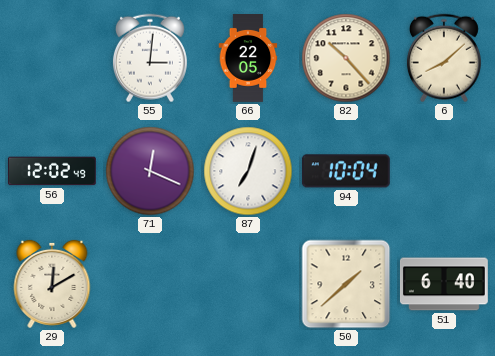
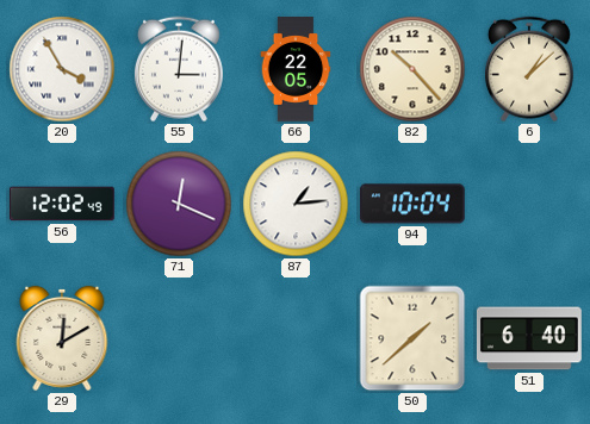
20: none -> 3:55
6: 8:08 -> 1:08
87: 7:03 -> 1:14
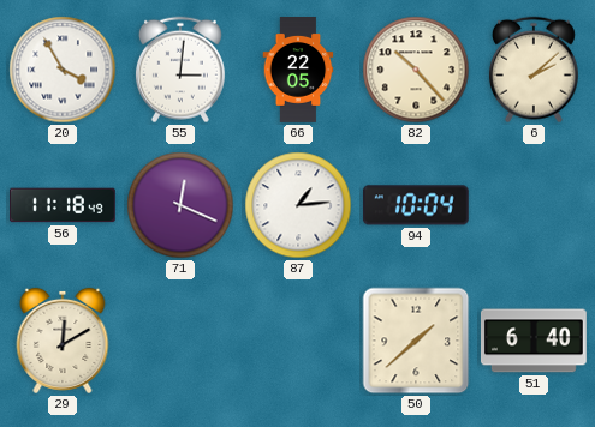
6: 1:08 -> 2:08
56: 12:02 -> 11:18
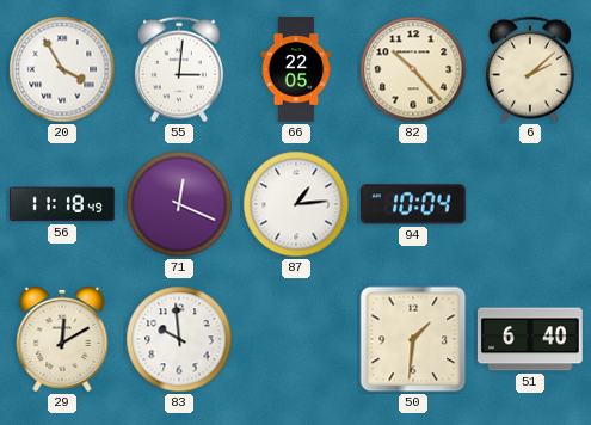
83: none -> 9:59
50: 1:38 -> 1:31
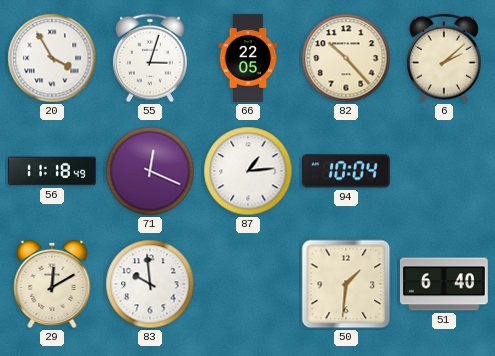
55: 3:01 -> 3:03
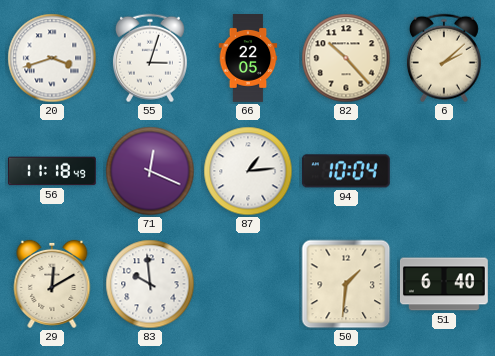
20: 3:55 -> 3:42
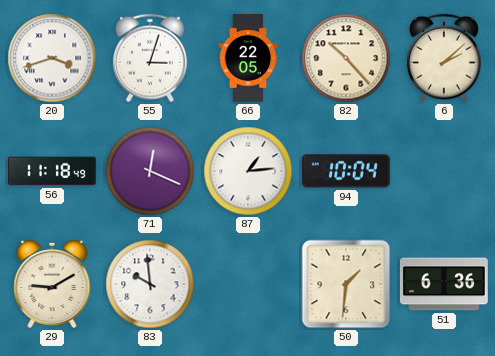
29: 12:10 -> 9:10
51: 6:40 -> 6:36
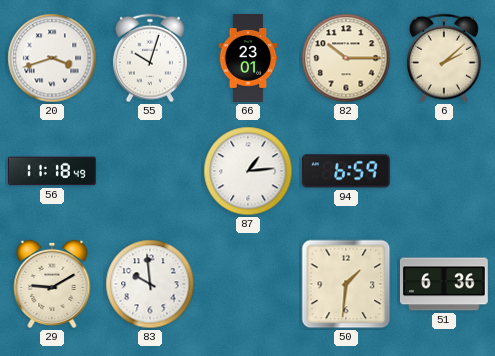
55: 3:03 -> 10:03
66: 22:05 -> 23:01
82: 10:23 -> 10:15
71: 12:19 -> none
94: 10:04 -> 6:59
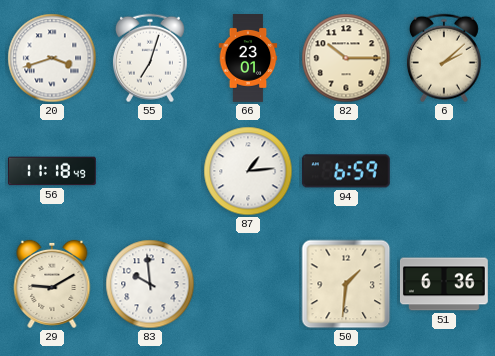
55: 10:03 -> 7:03
